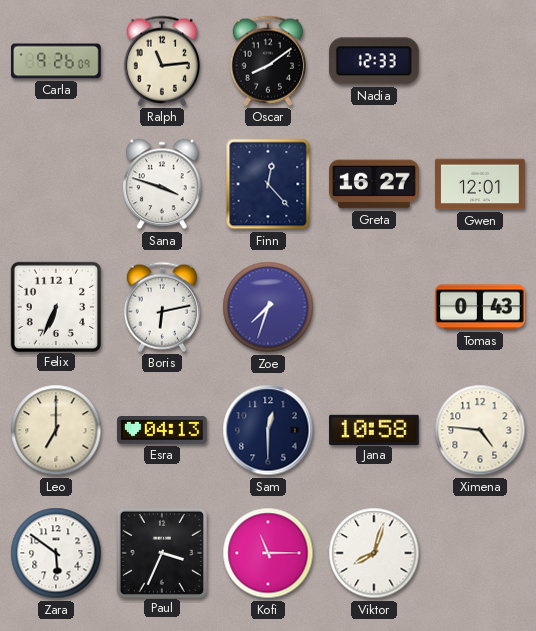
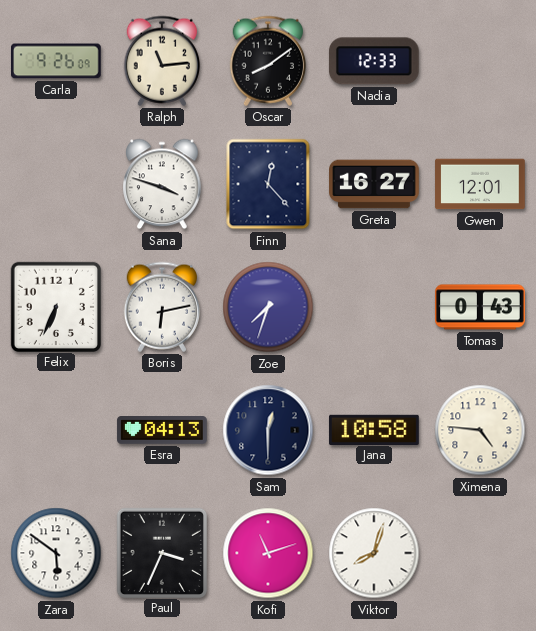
Leo: 7:00 -> none
Kofi: 11:15 -> 11:12
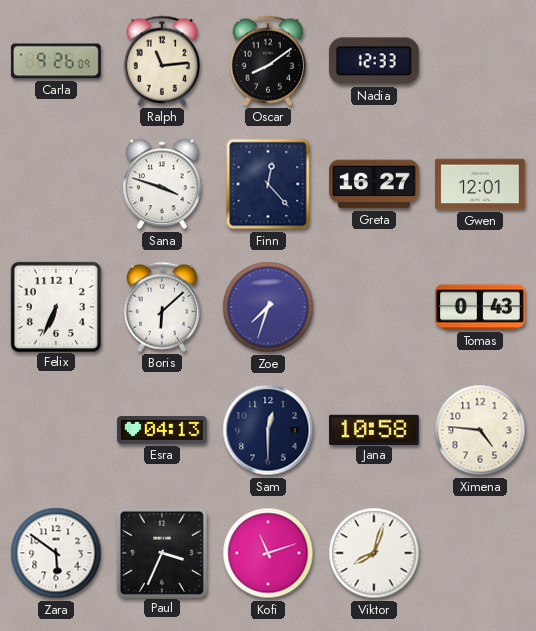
Boris: 6:13 -> 6:08
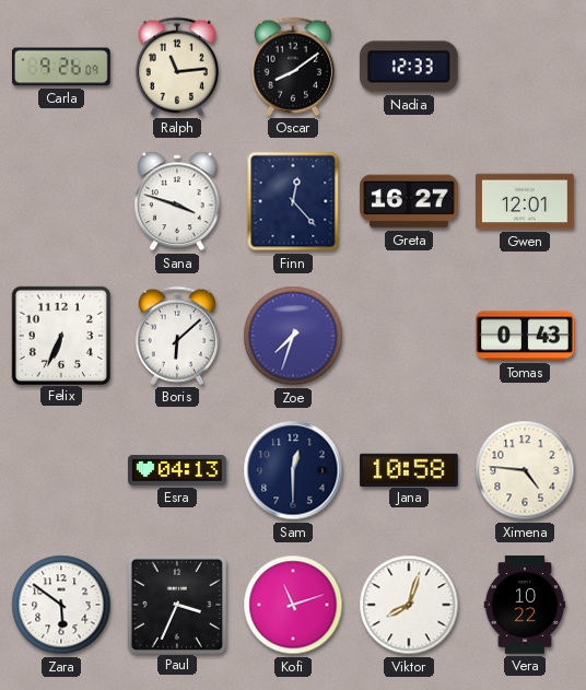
Vera: none -> 10:22
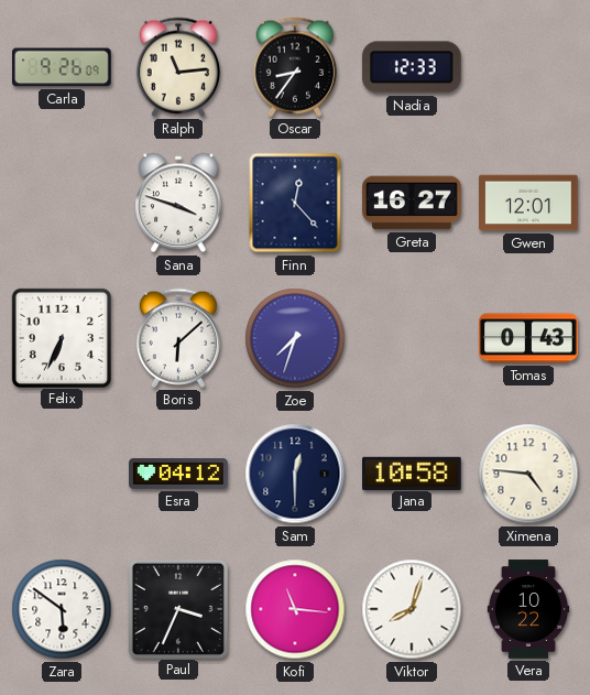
Oscar: 8:09 -> 8:36
Esra: 04:13 -> 04:12
Kofi: 11:12 -> 11:16
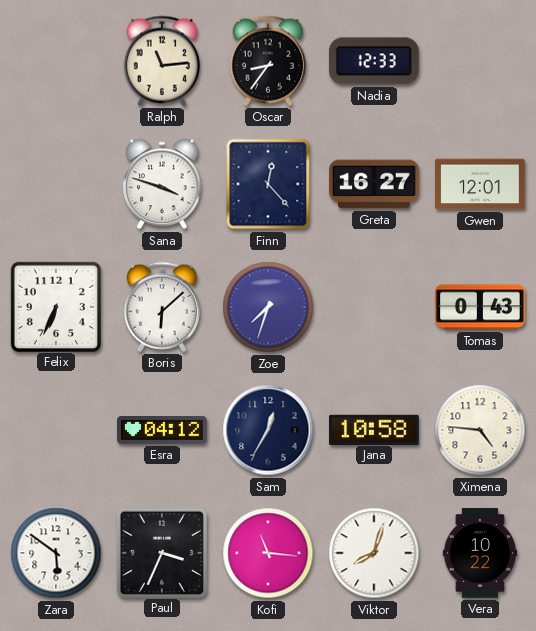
Carla: 9:26 -> none
Sam: 12:30 -> 12:35
